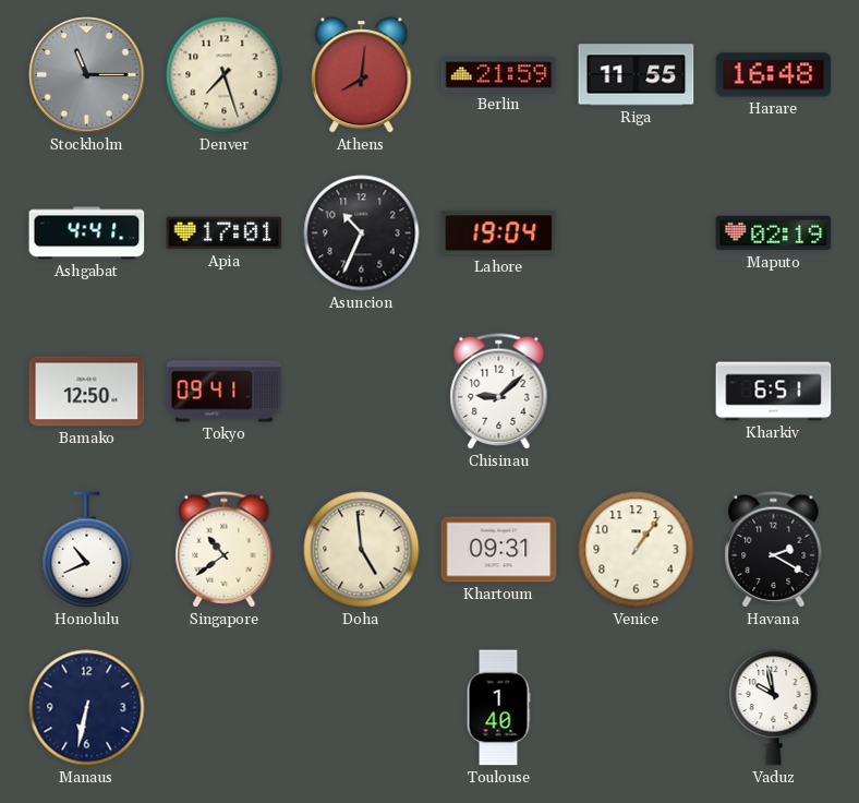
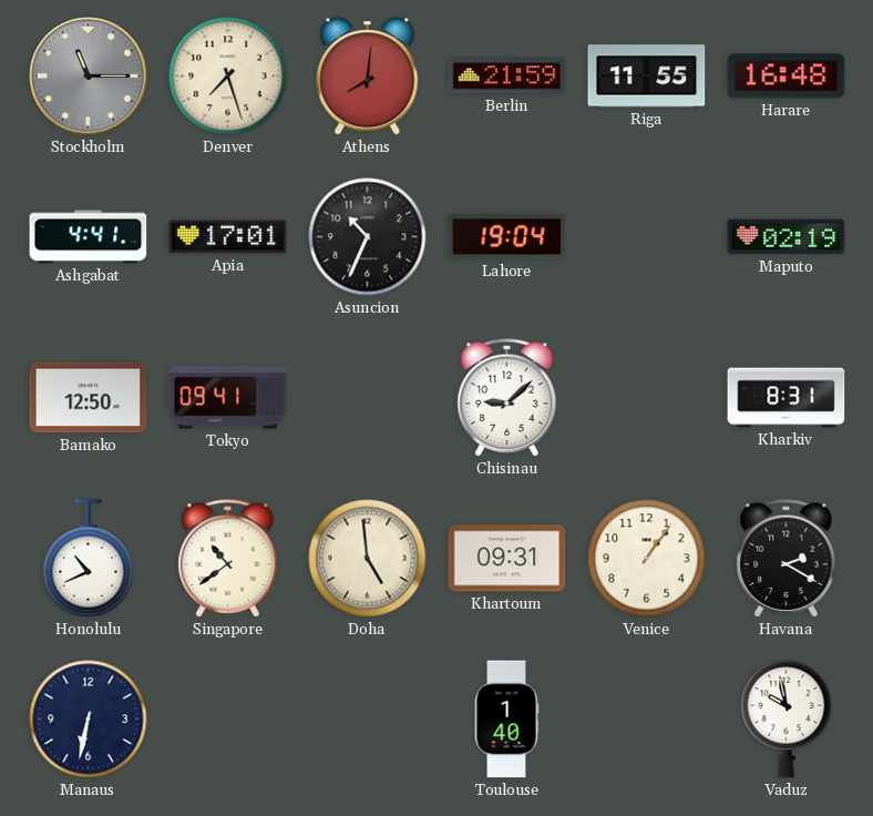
Kharkiv: 6:51 -> 8:31
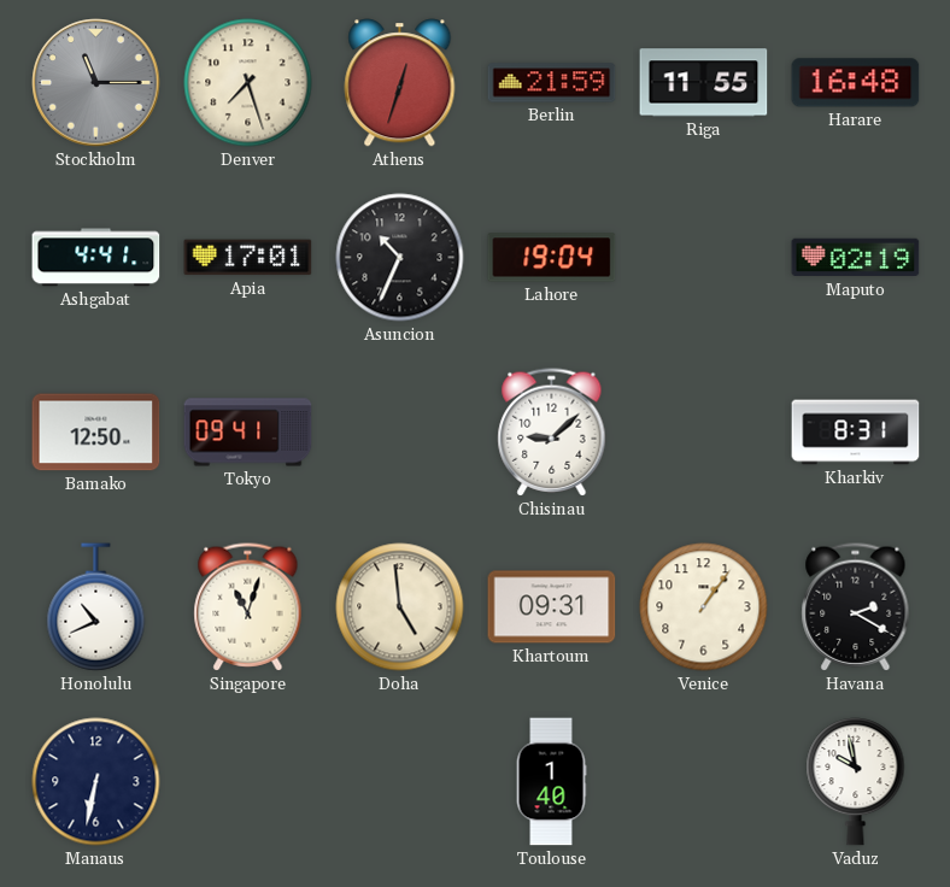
Athens: 8:01 -> 12:33
Singapore: 10:39 -> 11:03
